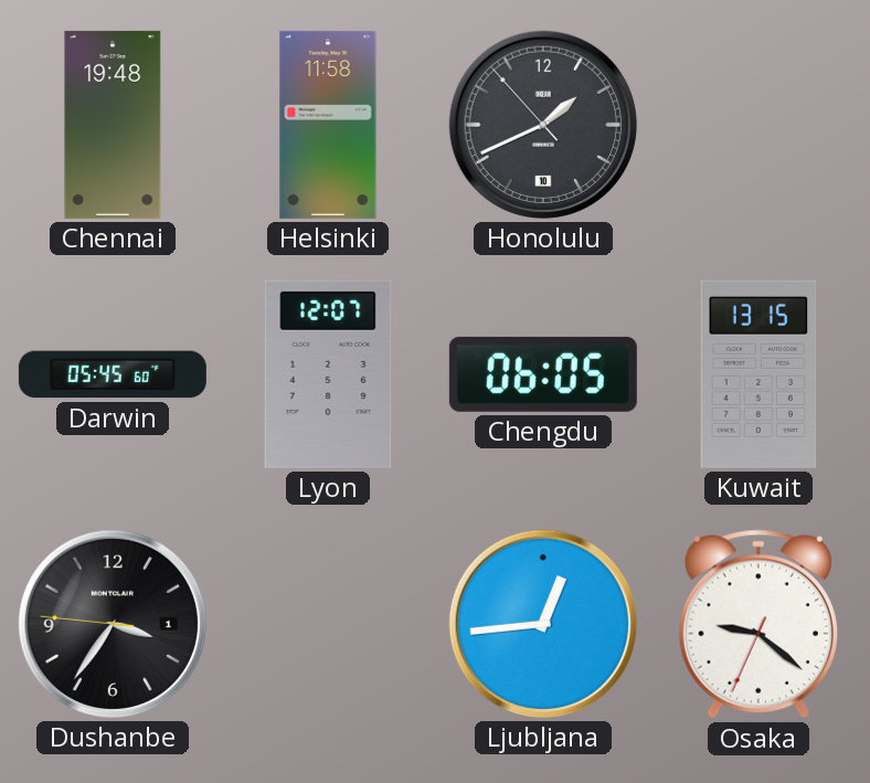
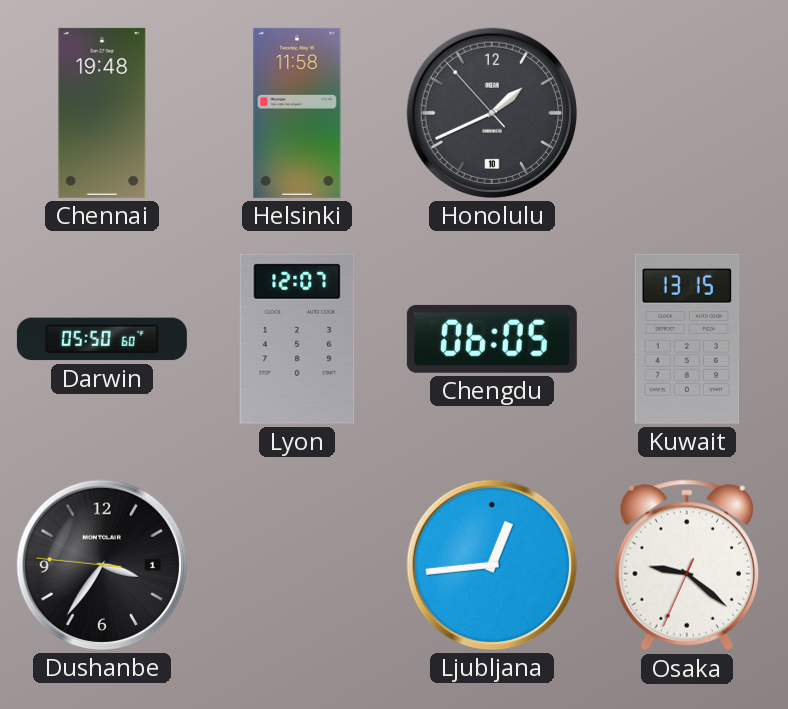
Darwin: 05:45 -> 05:50
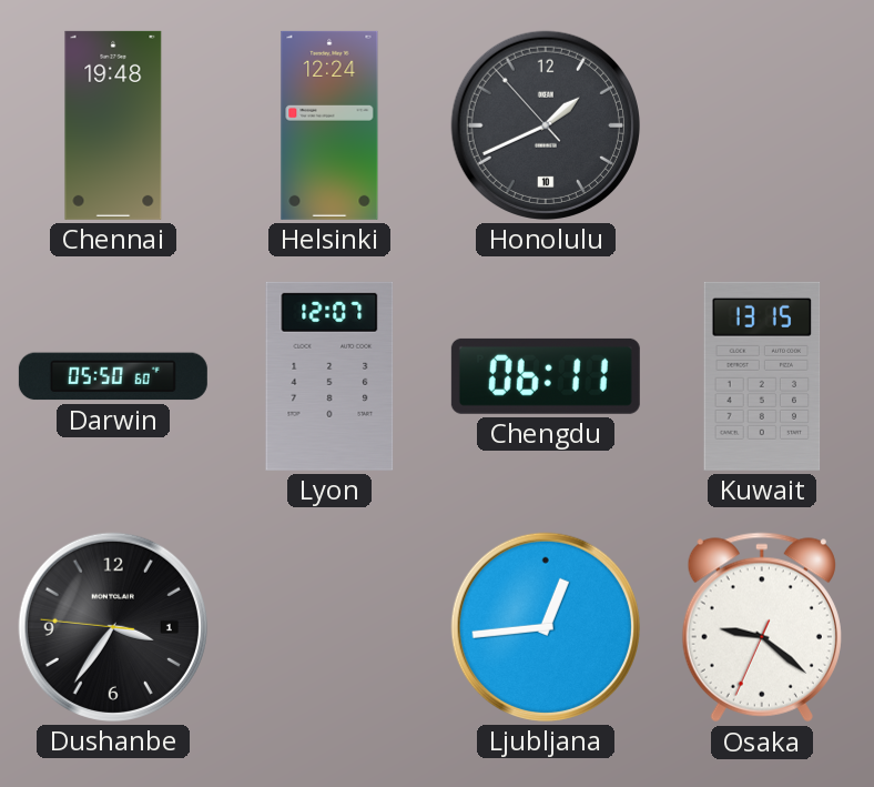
Helsinki: 11:58 -> 12:24
Chengdu: 06:05 -> 06:11
